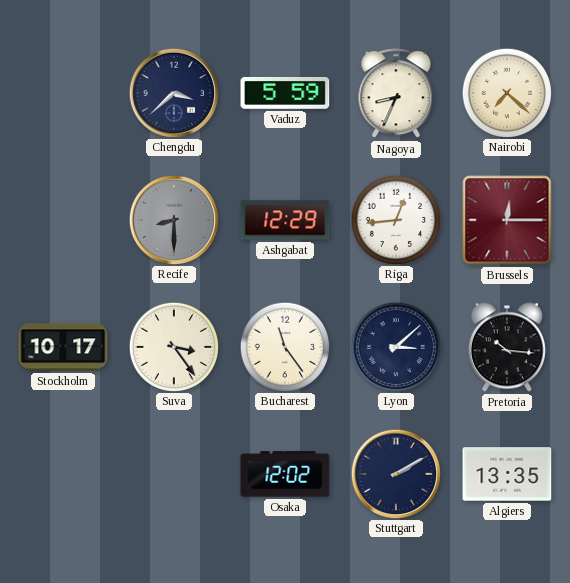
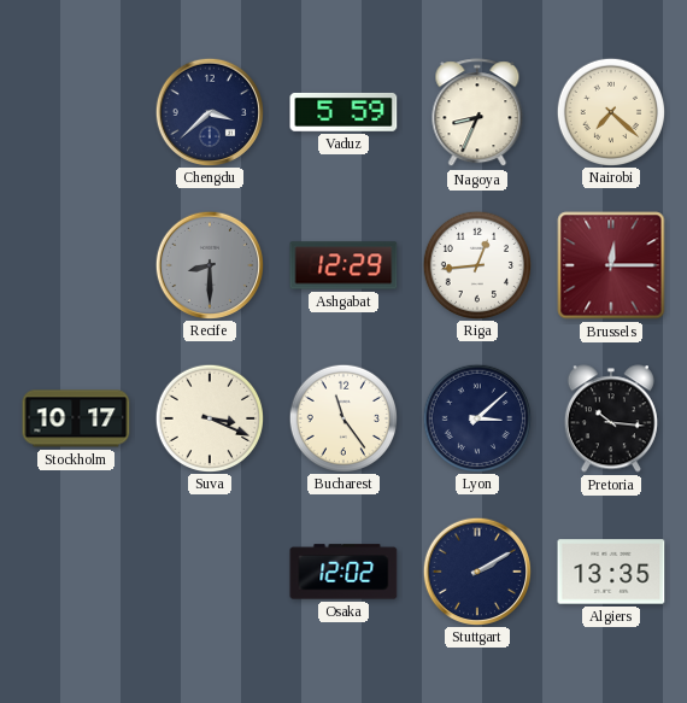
Suva: 3:24 -> 3:19
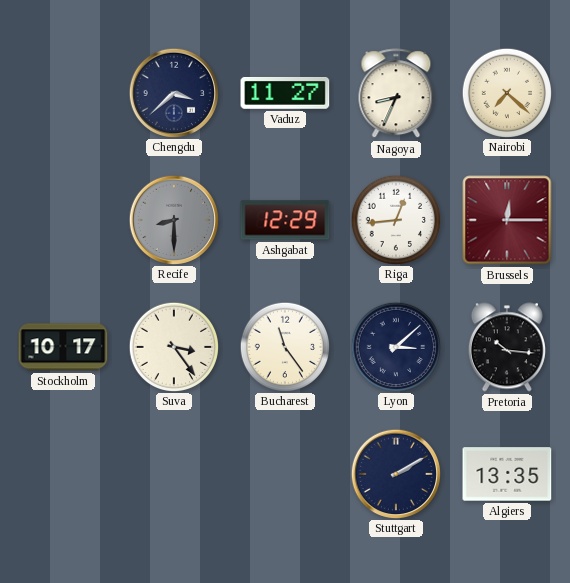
Vaduz: 5:59 -> 11:27
Suva: 3:19 -> 3:24
Osaka: 12:02 -> none
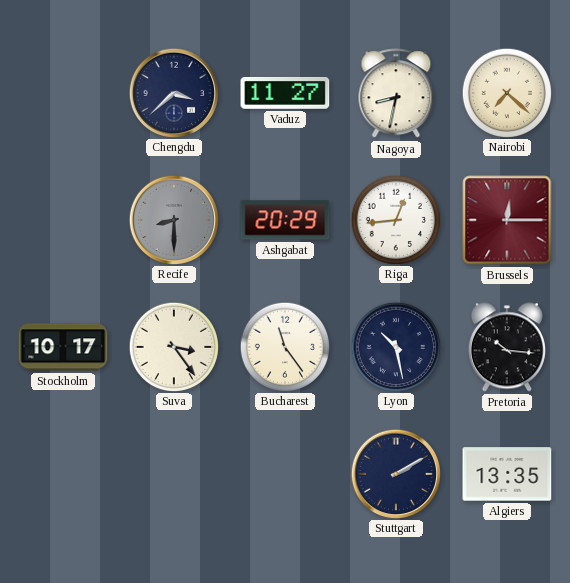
Nagoya: 8:34 -> 8:32
Ashgabat: 12:29 -> 20:29
Lyon: 3:08 -> 10:28
